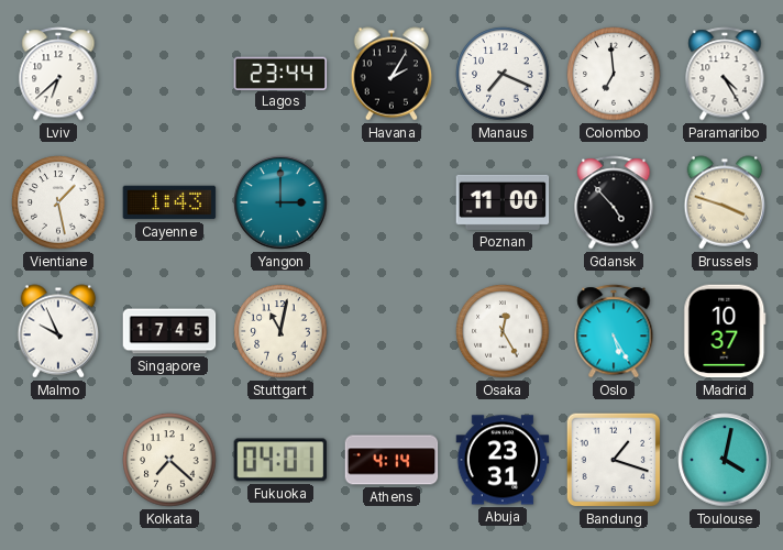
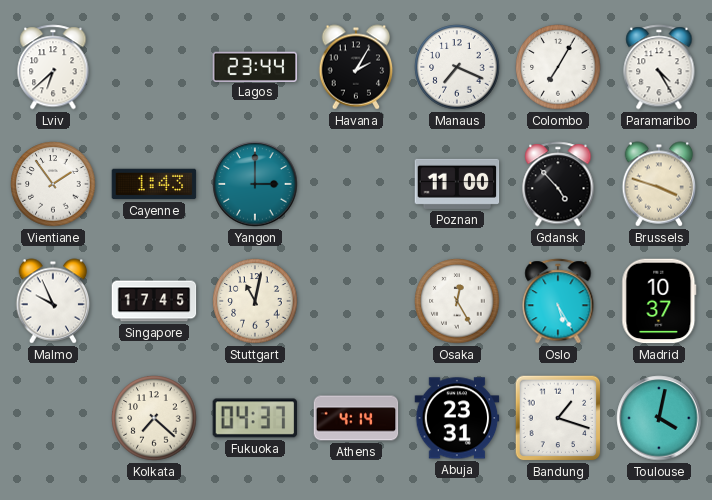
Colombo: 6:59 -> 7:05
Vientiane: 1:28 -> 1:54
Fukuoka: 04:01 -> 04:37
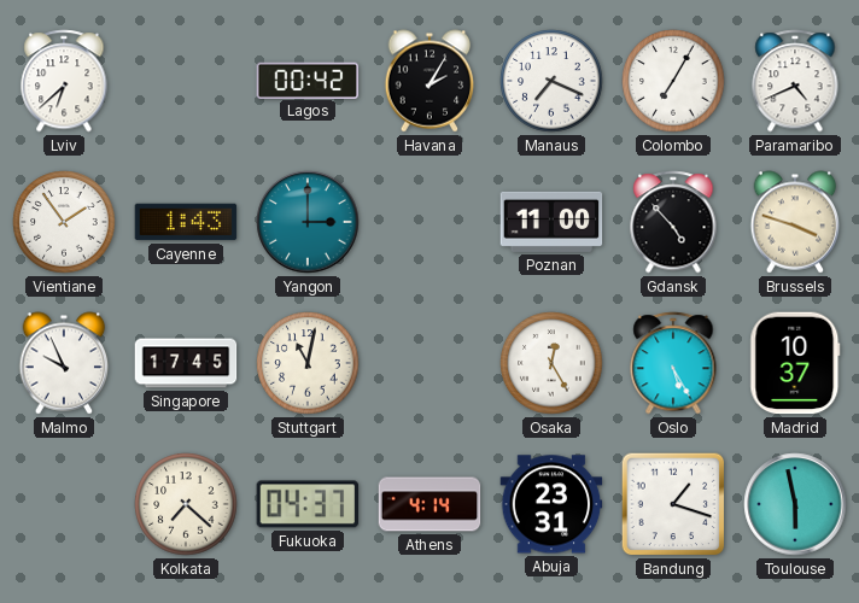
Lagos: 23:44 -> 00:42
Paramaribo: 4:25 -> 4:41
Toulouse: 4:02 -> 5:58
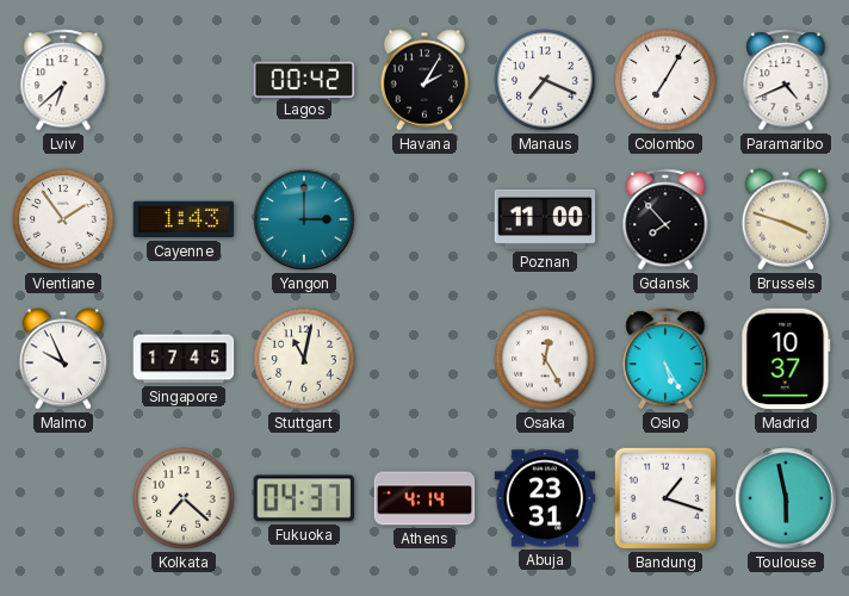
Gdansk: 4:53 -> 7:53
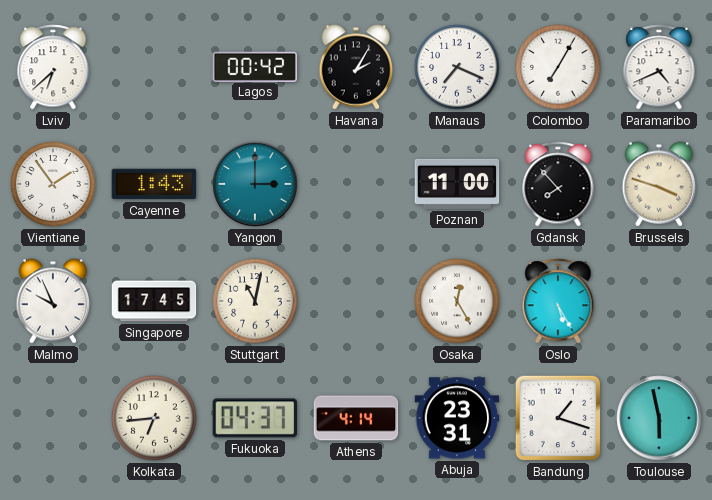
Madrid: 10:37 -> none
Kolkata: 7:22 -> 6:44
